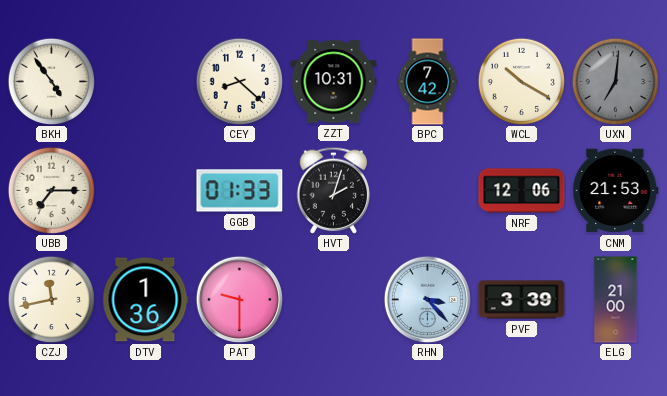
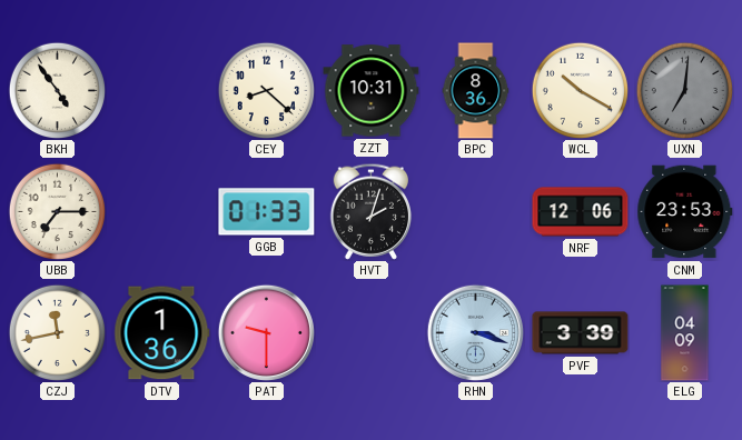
BPC: 7:42 -> 8:36
CNM: 21:53 -> 23:53
RHN: 3:23 -> 3:18
ELG: 21:00 -> 04:09
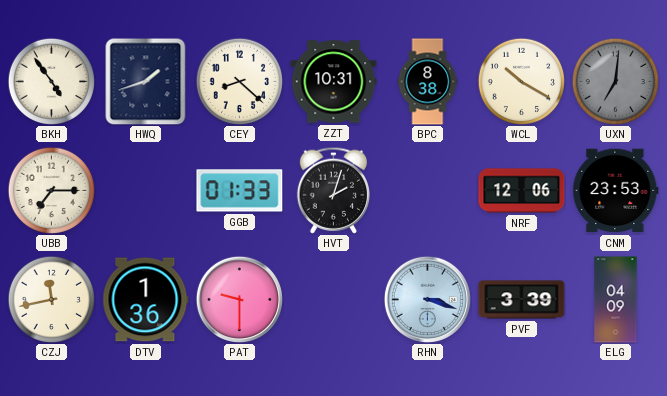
HWQ: none -> 1:42
BPC: 8:36 -> 8:38
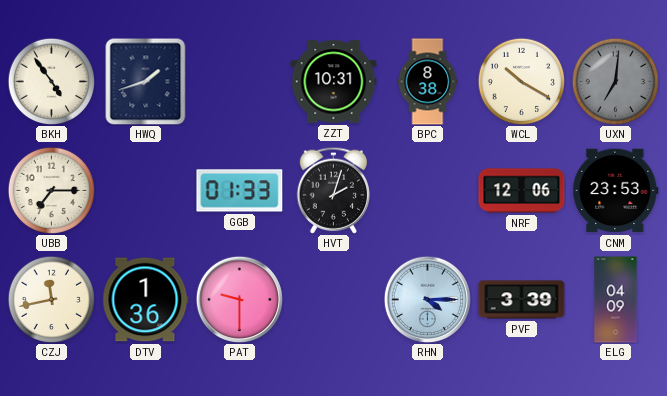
CEY: 8:22 -> none
RHN: 3:18 -> 4:15
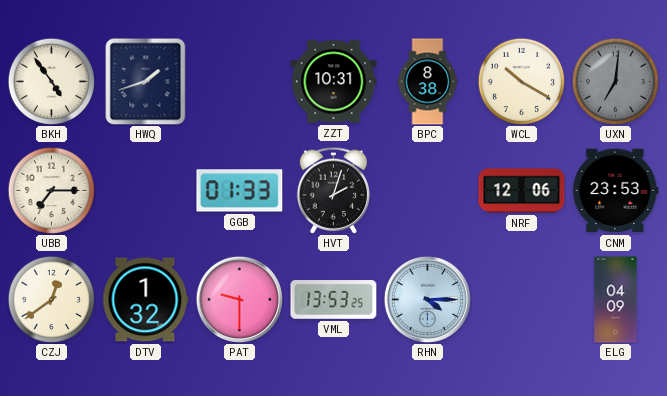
CZJ: 11:43 -> 12:39
DTV: 1:36 -> 1:32
VML: none -> 13:53
PVF: 3:39 -> none
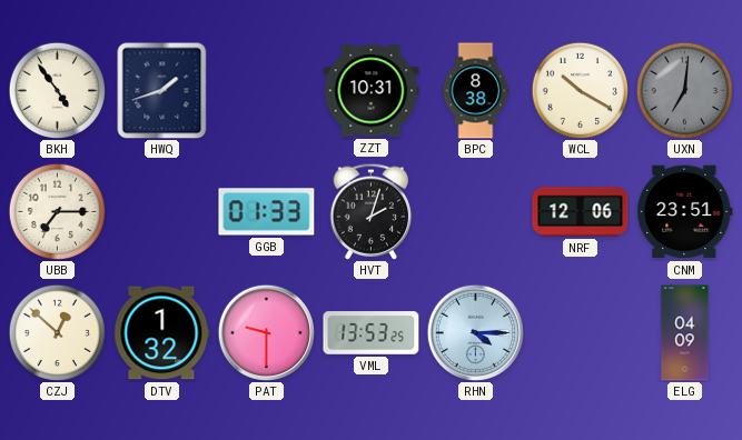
CNM: 23:53 -> 23:51
CZJ: 12:39 -> 12:52
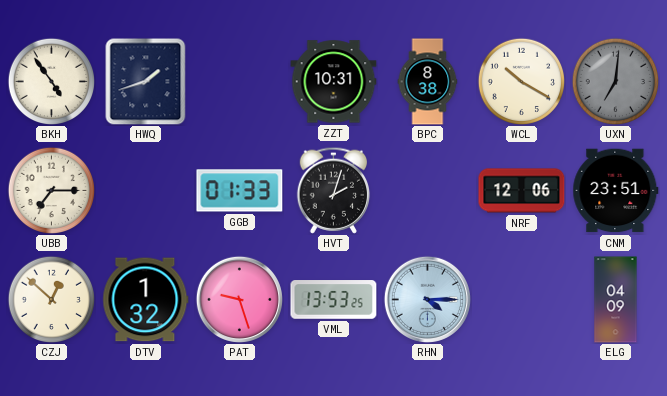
PAT: 9:30 -> 9:27
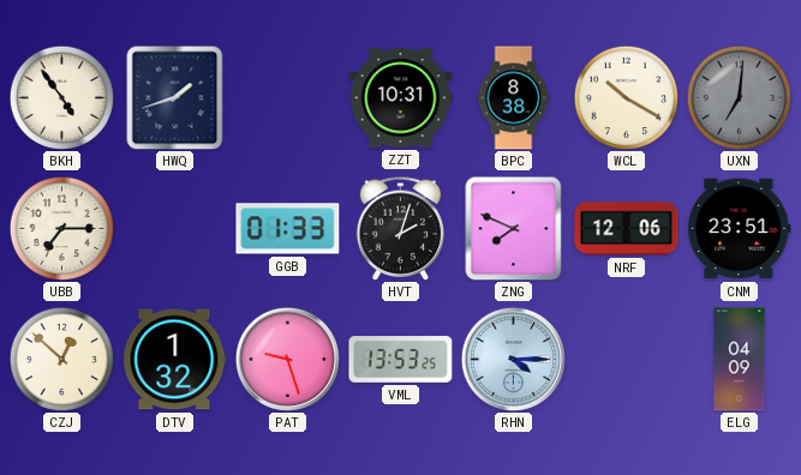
ZNG: none -> 7:49
